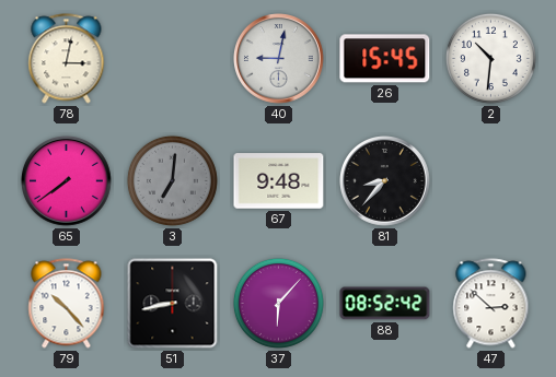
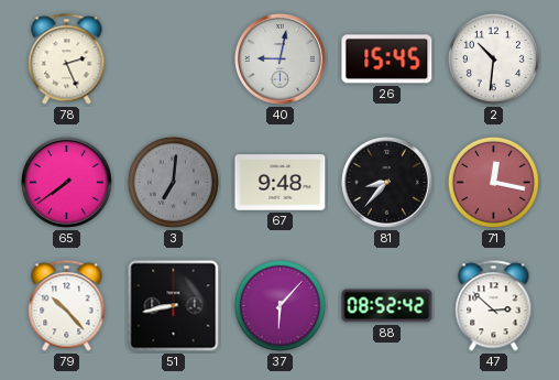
78: 3:02 -> 2:26
71: none -> 12:17
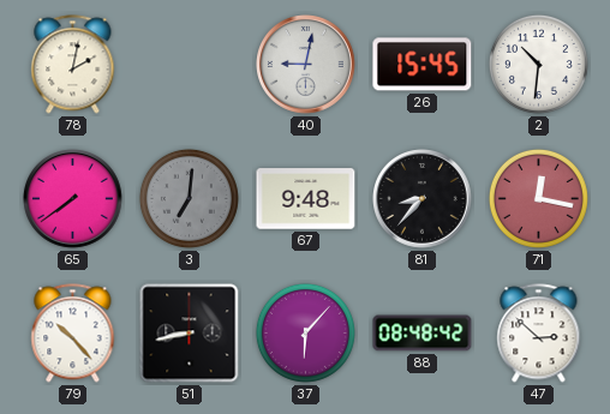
78: 2:26 -> 2:02
88: 08:52 -> 08:48
